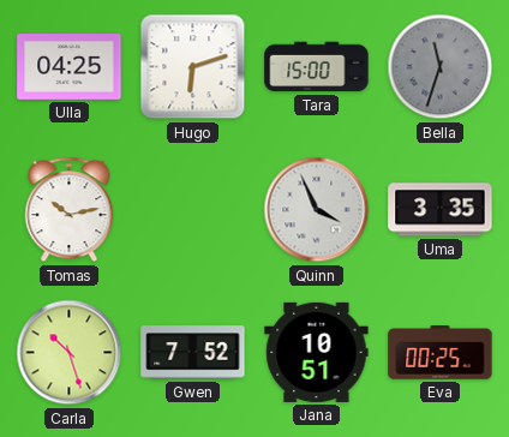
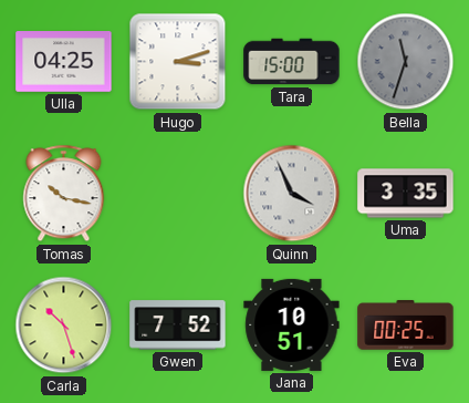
Hugo: 6:12 -> 3:12
Tomas: 10:13 -> 10:17
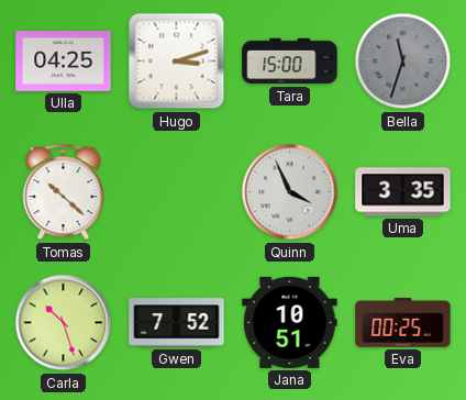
Tomas: 10:17 -> 10:22
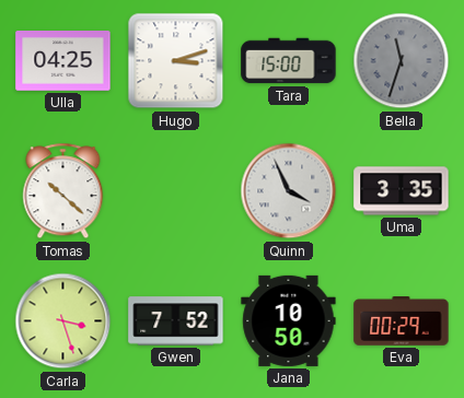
Carla: 10:27 -> 3:27
Jana: 10:51 -> 10:50
Eva: 00:25 -> 00:29
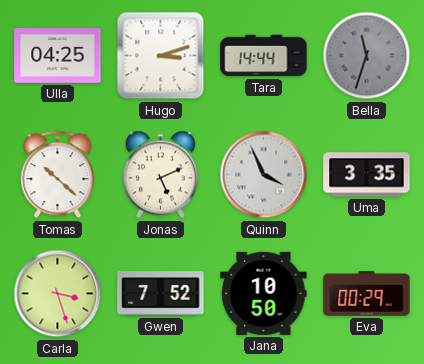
Tara: 15:00 -> 14:44
Jonas: none -> 5:11
